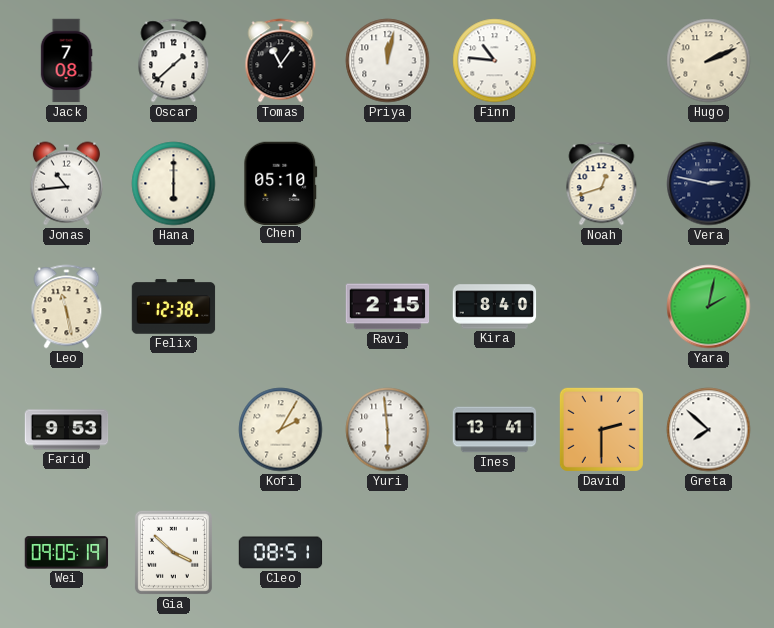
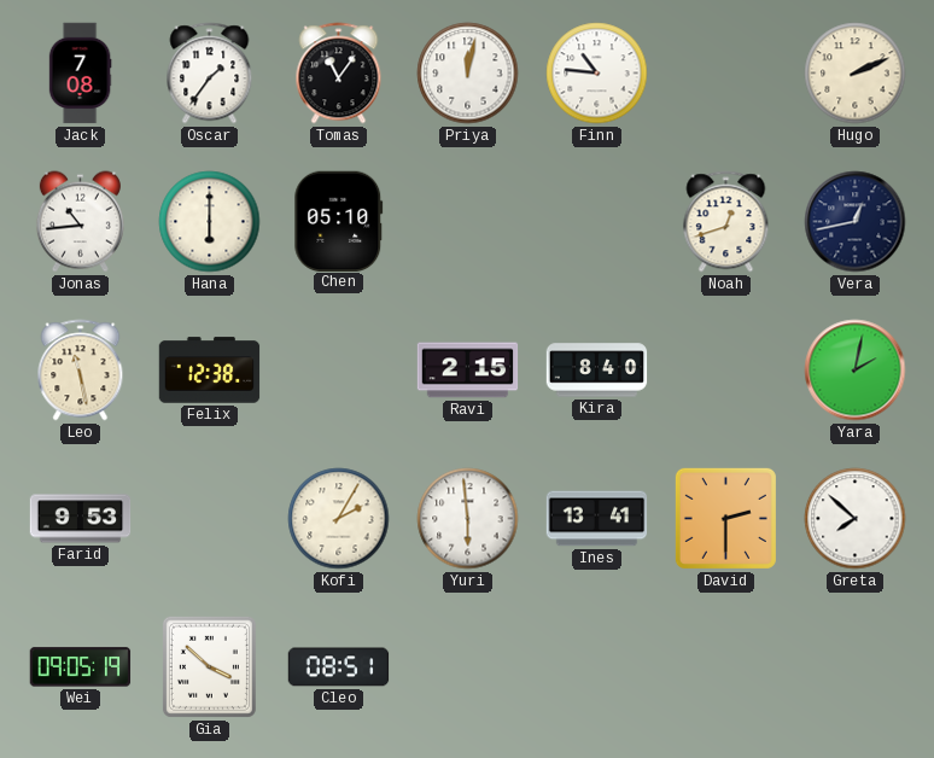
Oscar: 1:38 -> 1:36
Vera: 2:47 -> 12:43
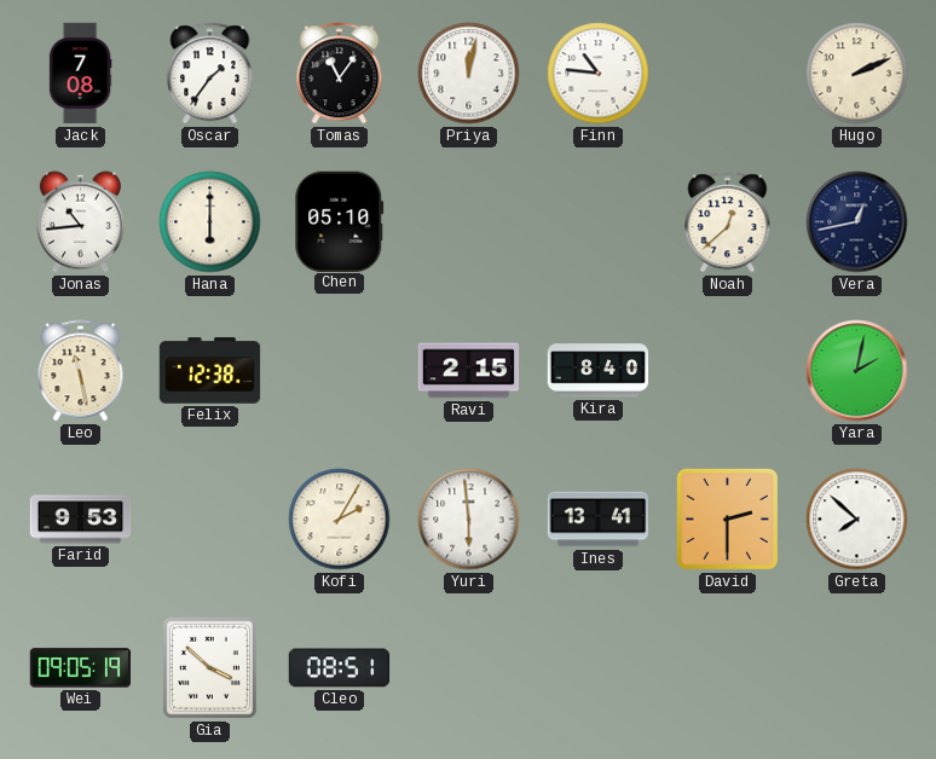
Noah: 12:42 -> 12:38
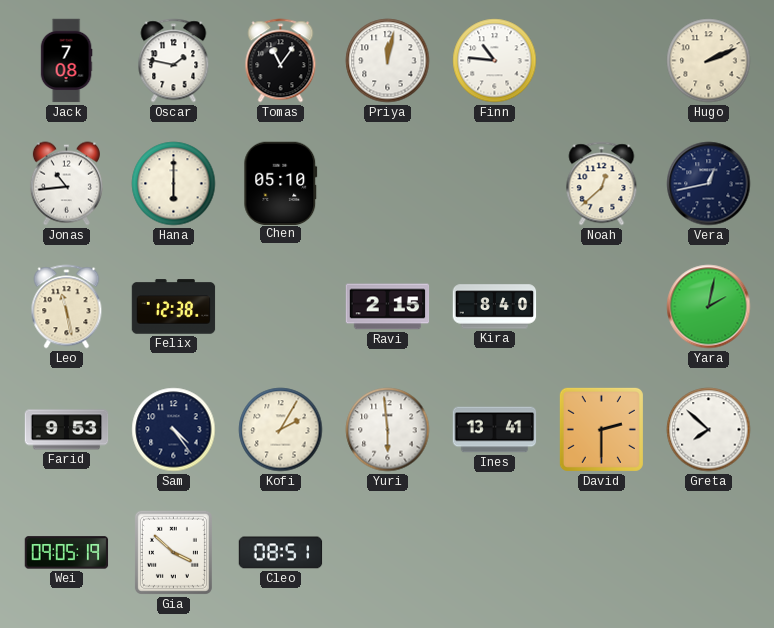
Oscar: 1:36 -> 1:47
Sam: none -> 4:24
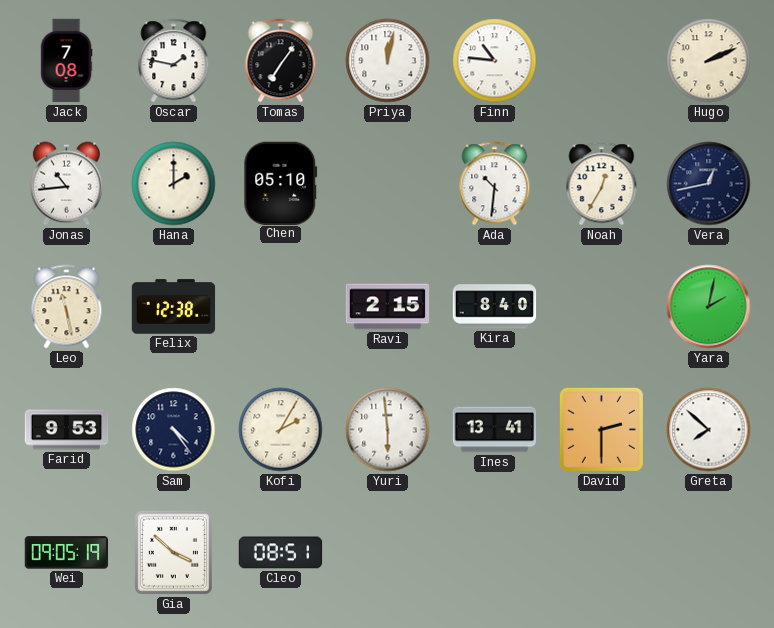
Tomas: 11:06 -> 7:06
Hana: 6:00 -> 2:00
Ada: none -> 10:31
Noah: 12:38 -> 12:35
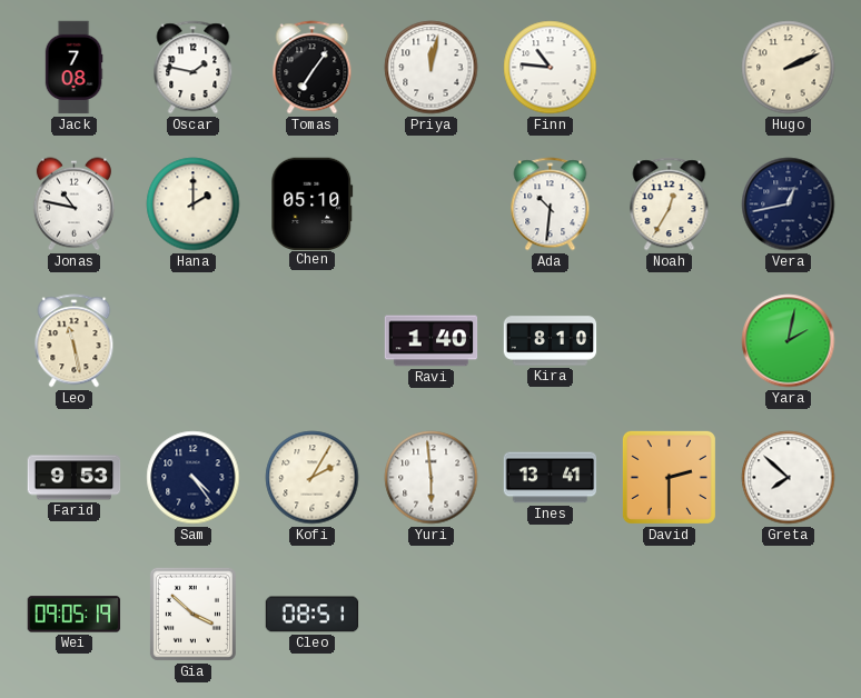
Jonas: 10:44 -> 10:47
Felix: 12:38 -> none
Ravi: 2:15 -> 1:40
Kira: 8:40 -> 8:10
